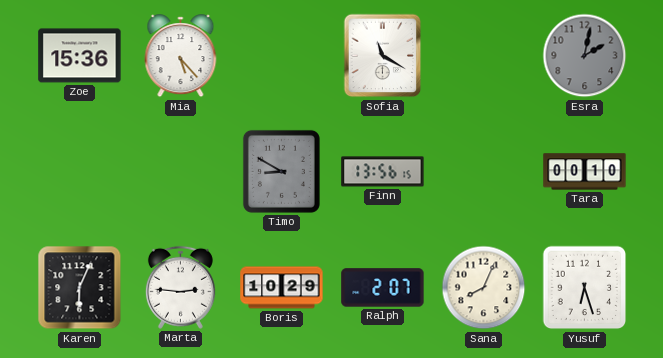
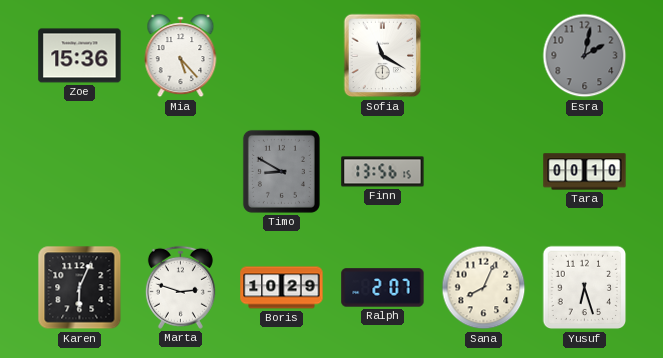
Marta: 2:46 -> 2:48
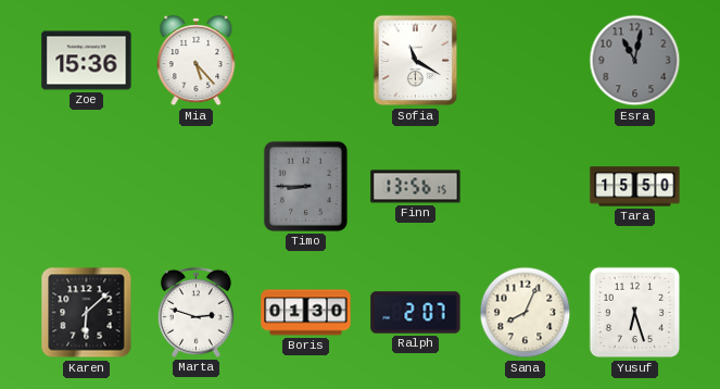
Esra: 2:02 -> 11:02
Timo: 8:50 -> 8:45
Tara: 00:10 -> 15:50
Karen: 6:04 -> 6:08
Boris: 10:29 -> 01:30
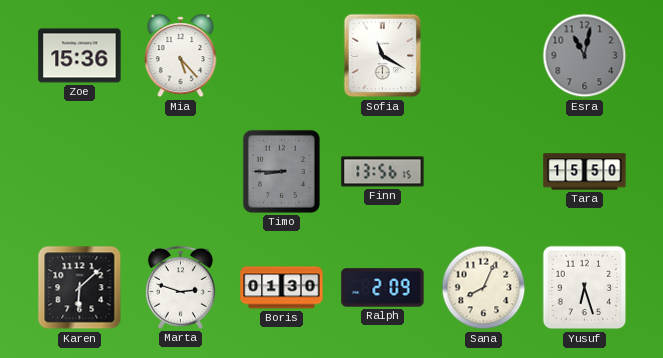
Ralph: 2:07 -> 2:09
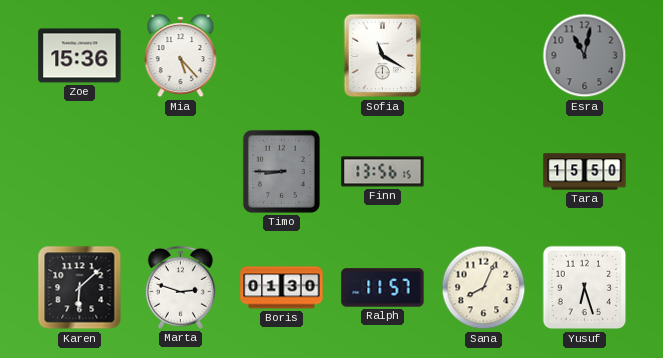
Ralph: 2:09 -> 11:57
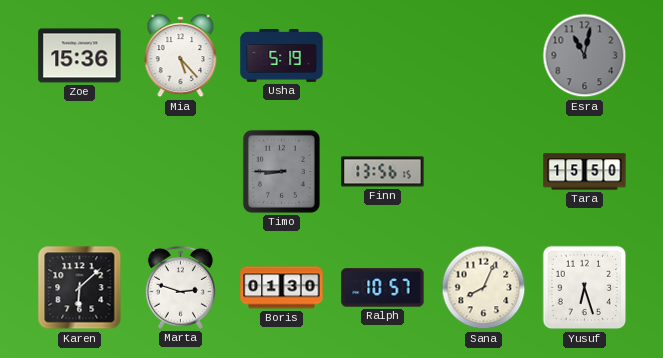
Usha: none -> 5:19
Sofia: 11:20 -> none
Ralph: 11:57 -> 10:57
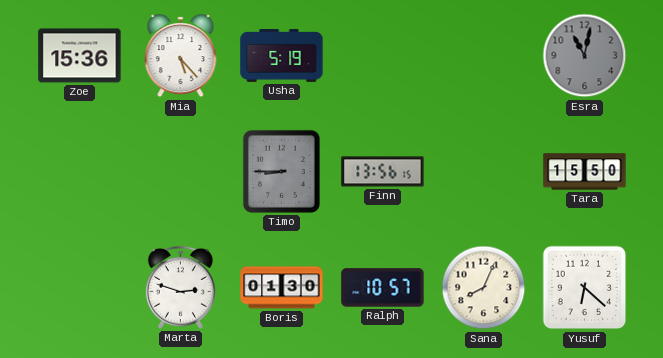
Karen: 6:08 -> none
Yusuf: 6:27 -> 6:22
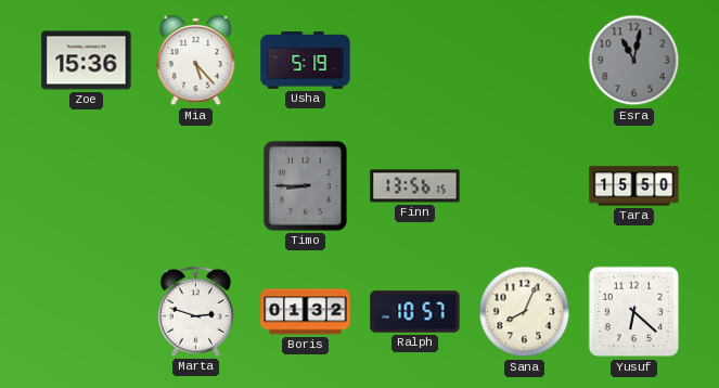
Boris: 01:30 -> 01:32
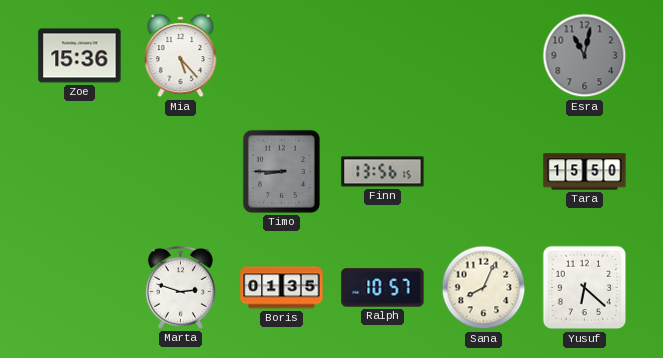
Usha: 5:19 -> none
Boris: 01:32 -> 01:35
